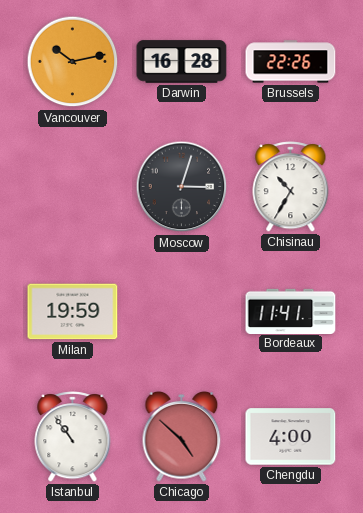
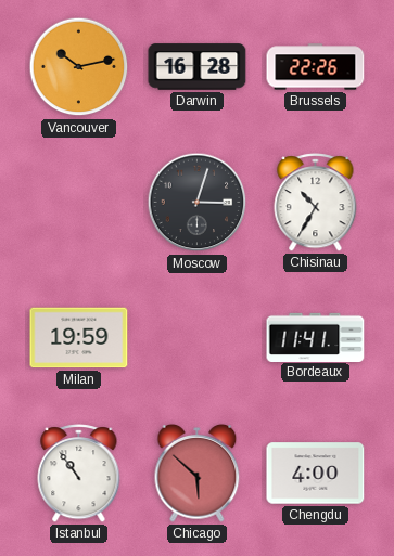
Chicago: 4:52 -> 5:52
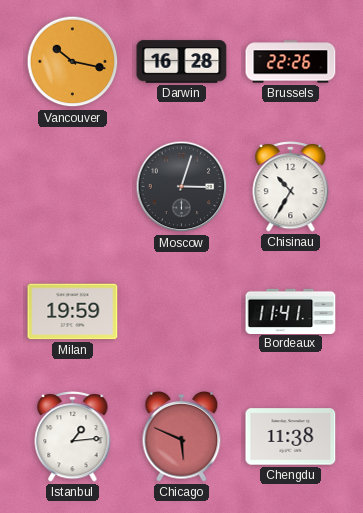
Vancouver: 10:13 -> 10:17
Istanbul: 10:54 -> 1:14
Chicago: 5:52 -> 5:49
Chengdu: 4:00 -> 11:38
